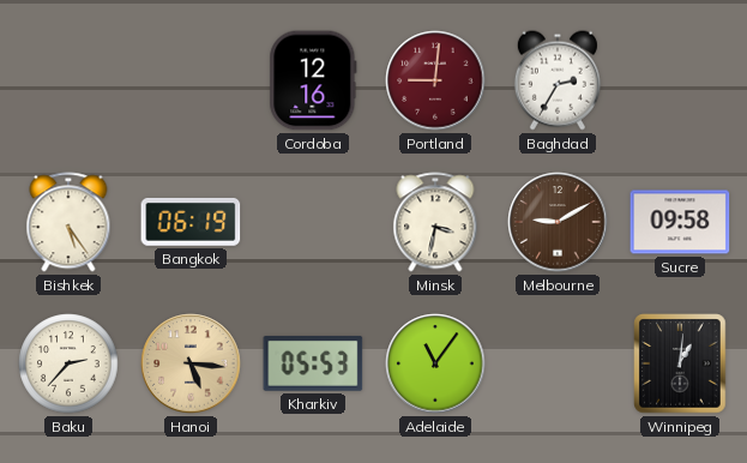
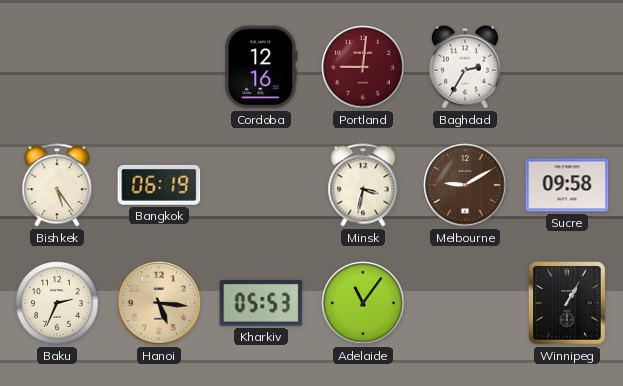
Baku: 2:37 -> 2:34
Winnipeg: 1:01 -> 1:05
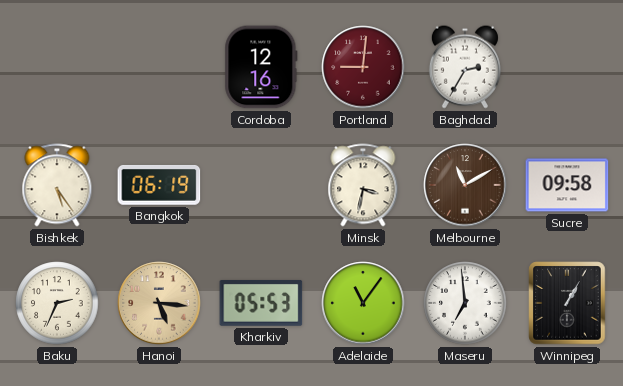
Melbourne: 9:10 -> 11:10
Maseru: none -> 6:59
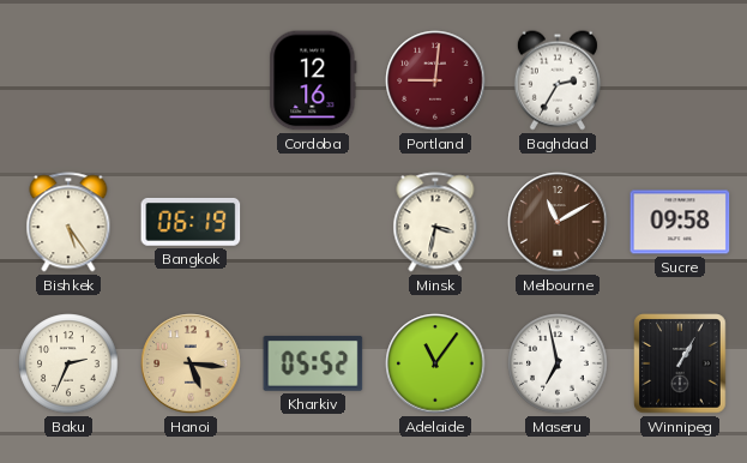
Kharkiv: 05:53 -> 05:52
Maseru: 6:59 -> 6:58
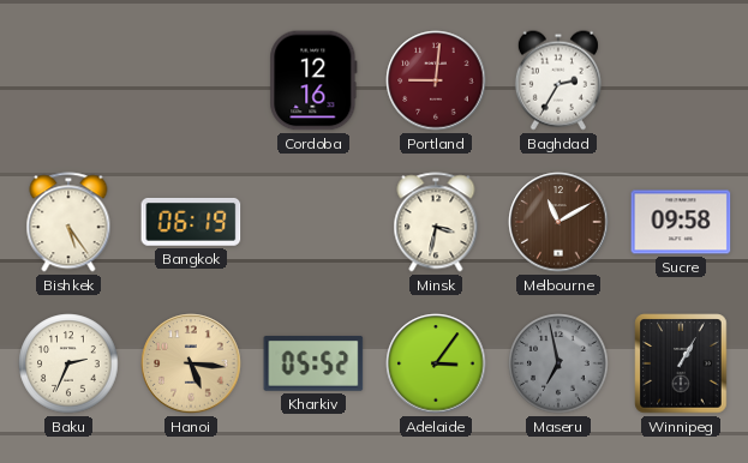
Adelaide: 11:06 -> 3:06
Maseru dial: white -> grey
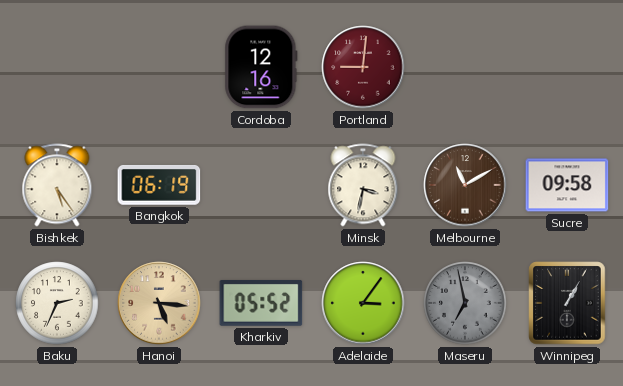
Baghdad: 2:35 -> none
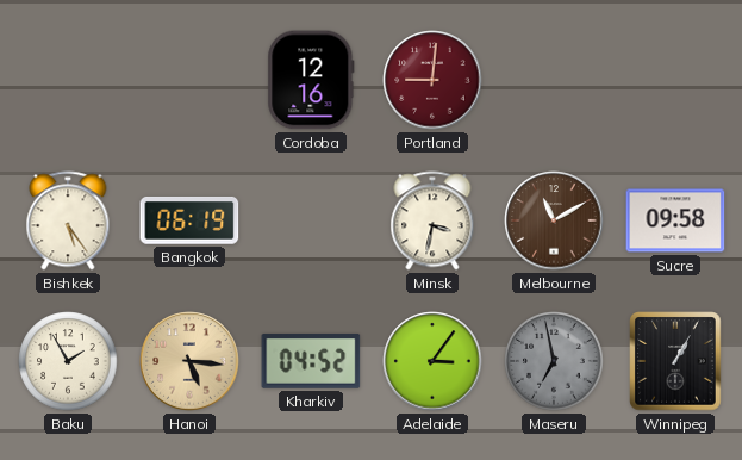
Baku: 2:34 -> 1:55
Kharkiv: 05:52 -> 04:52
